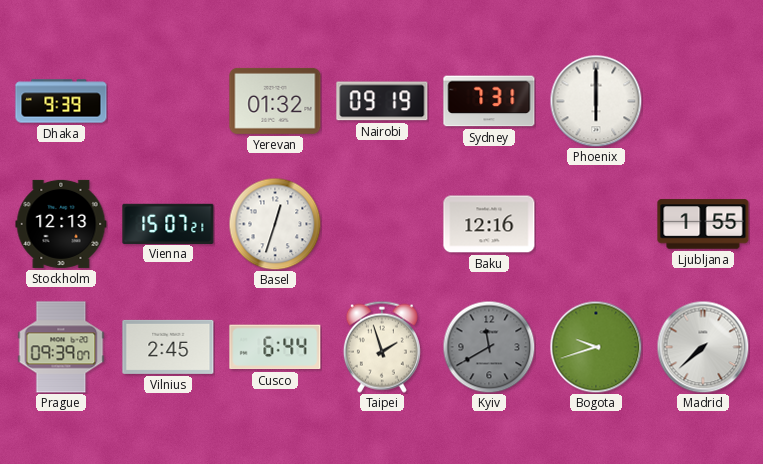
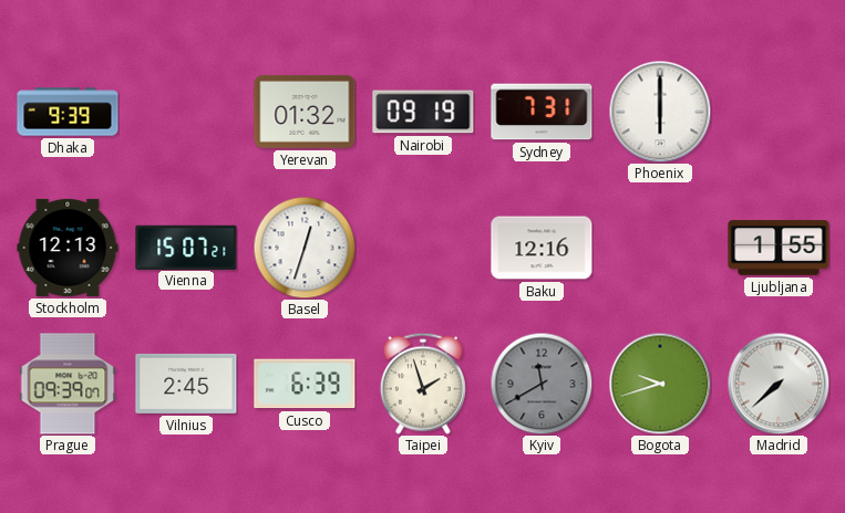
Cusco: 6:44 -> 6:39
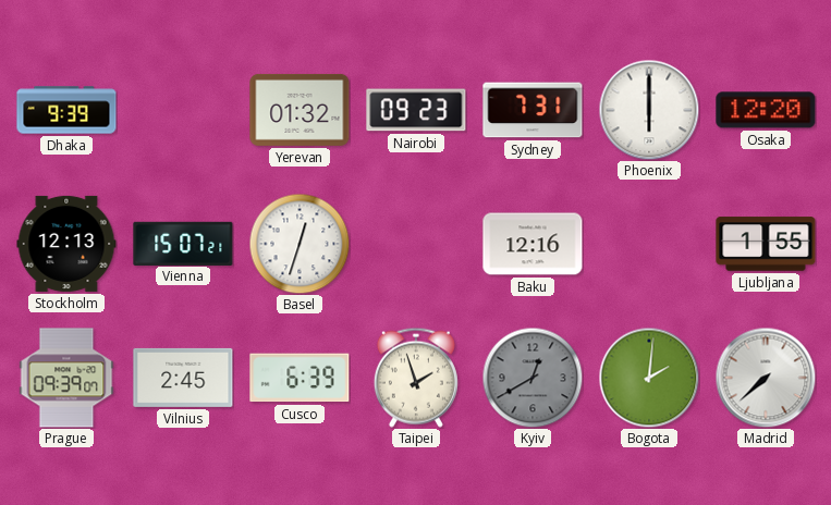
Nairobi: 09:19 -> 09:23
Osaka: none -> 12:20
Kyiv: 11:40 -> 12:40
Bogota: 9:42 -> 2:01
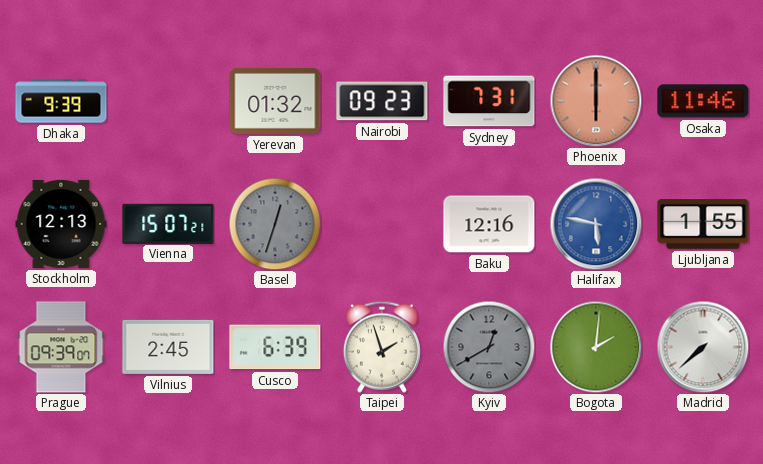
Phoenix dial: white -> salmon
Osaka: 12:20 -> 11:46
Basel dial: white -> grey
Halifax: none -> 5:47
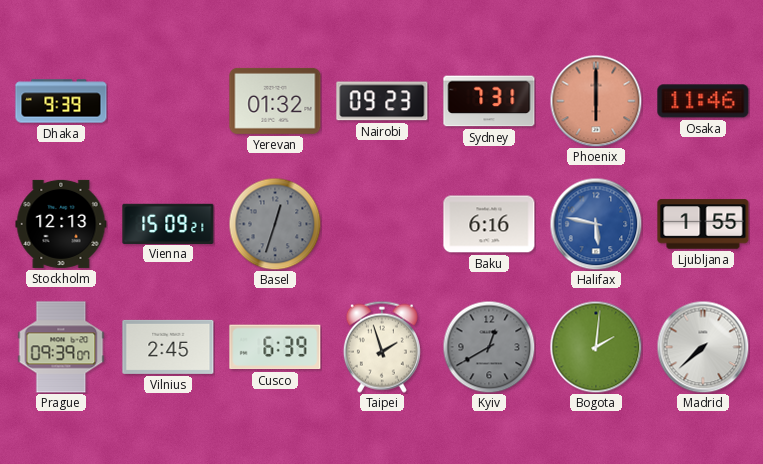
Vienna: 15:07 -> 15:09
Baku: 12:16 -> 6:16
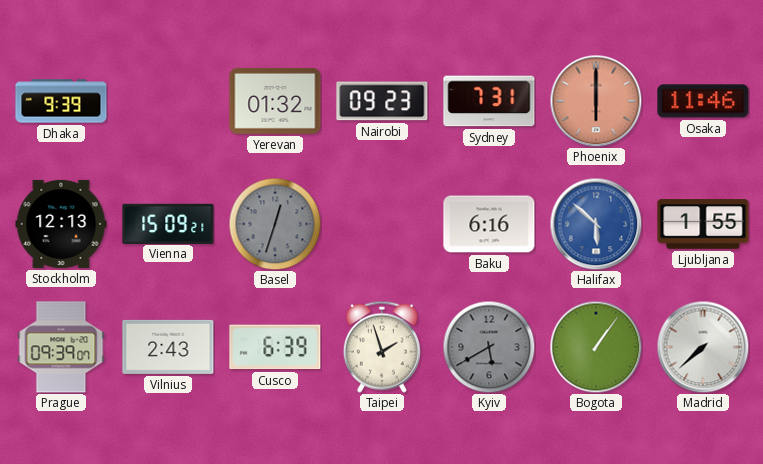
Halifax: 5:47 -> 5:52
Vilnius: 2:45 -> 2:43
Kyiv: 12:40 -> 5:40
Bogota: 2:01 -> 1:06
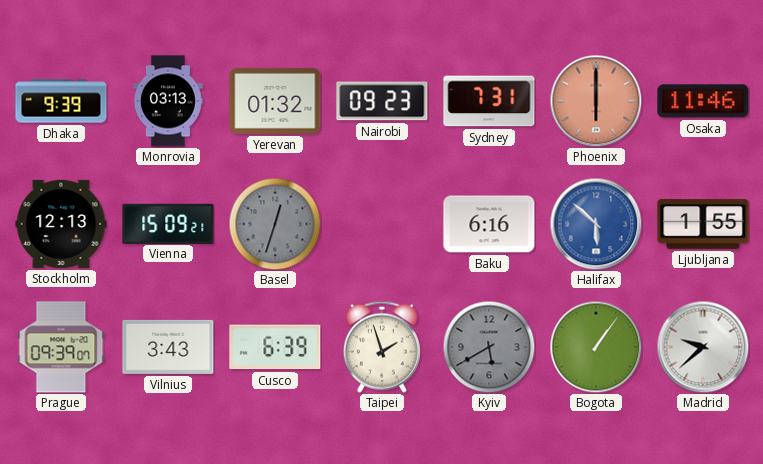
Monrovia: none -> 03:13
Vilnius: 2:43 -> 3:43
Madrid: 7:38 -> 9:38
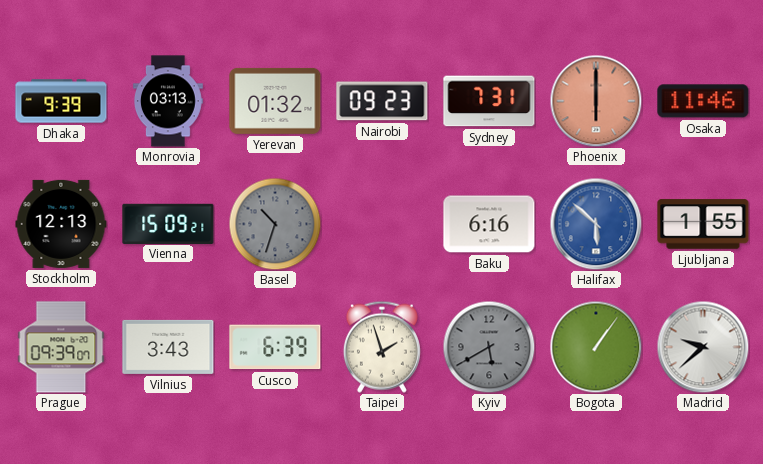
Basel: 12:33 -> 10:33
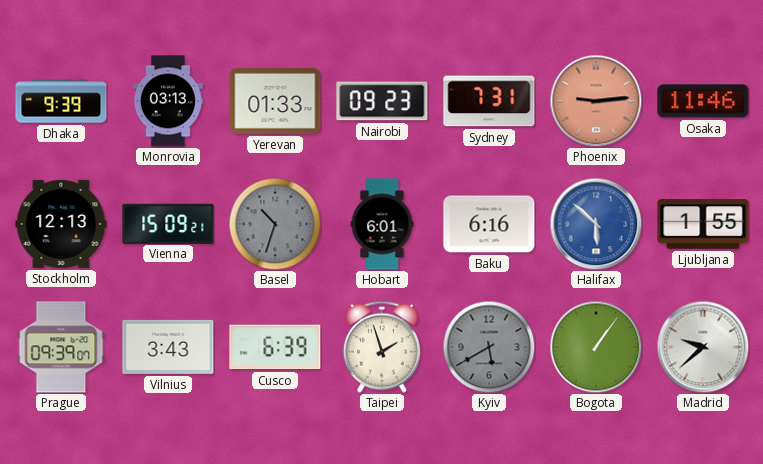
Yerevan: 01:32 -> 01:33
Phoenix: 6:00 -> 9:14
Hobart: none -> 6:01
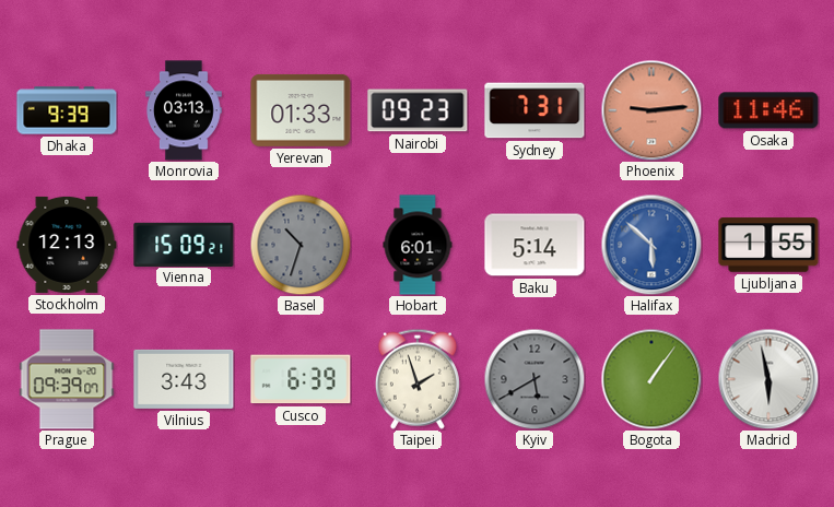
Baku: 6:16 -> 5:14
Madrid: 9:38 -> 5:58
